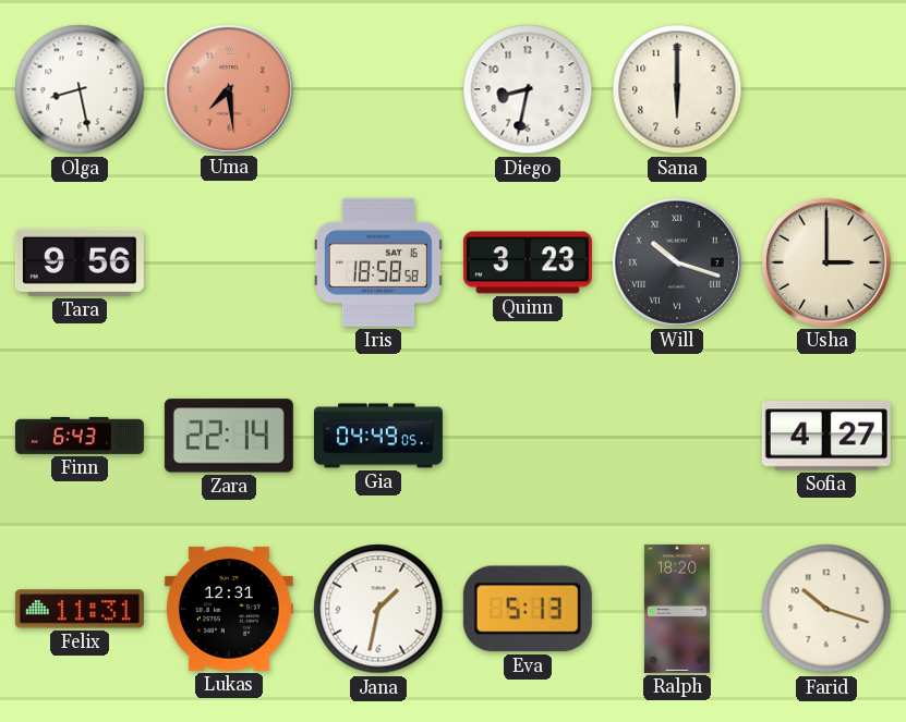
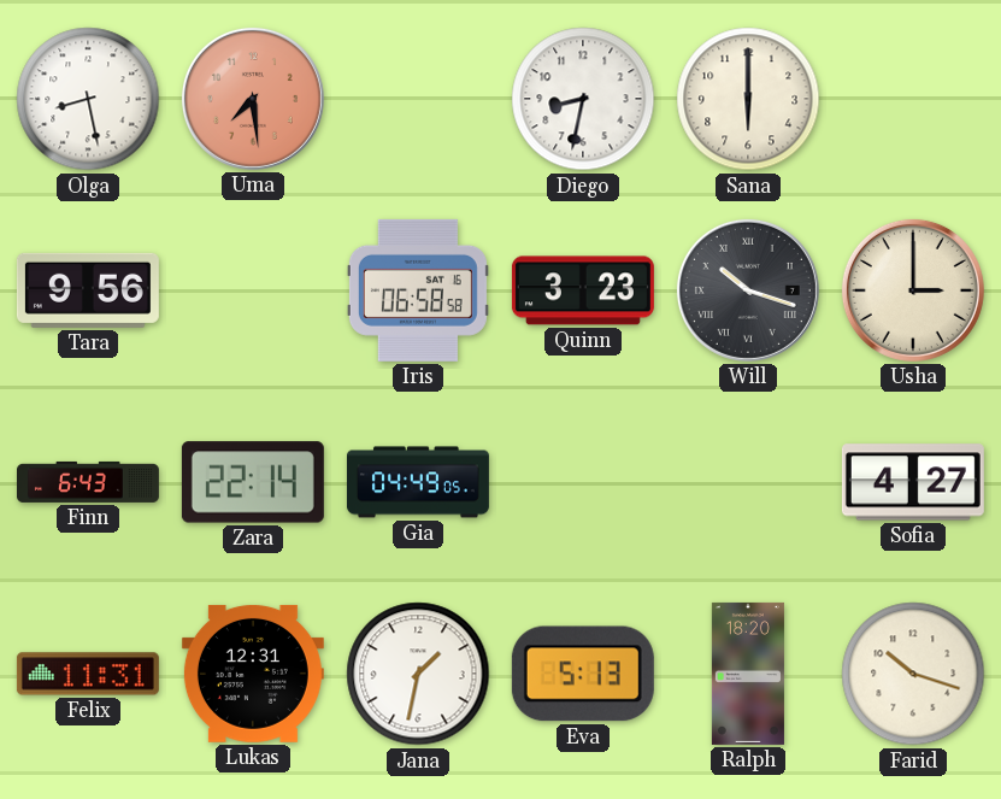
Iris: 18:58 -> 06:58
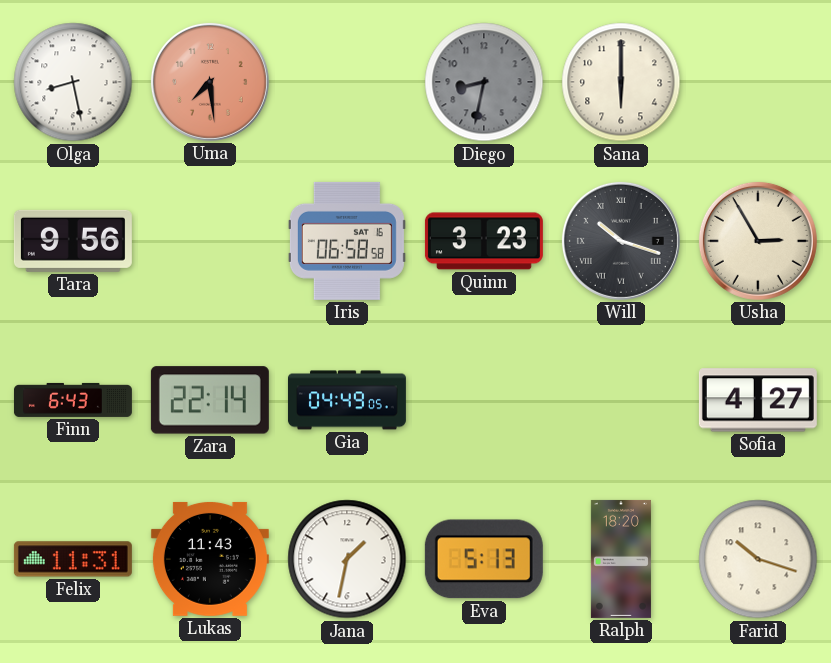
Diego dial: white -> grey
Usha: 3:00 -> 2:55
Lukas: 12:31 -> 11:43
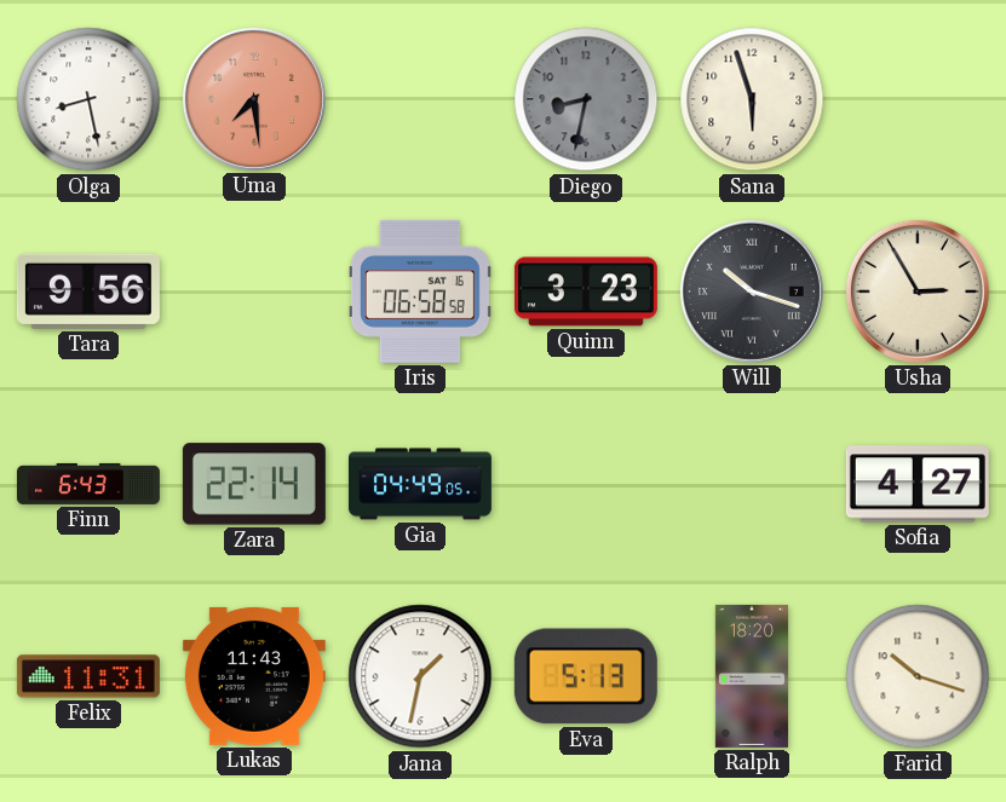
Sana: 6:00 -> 5:57
